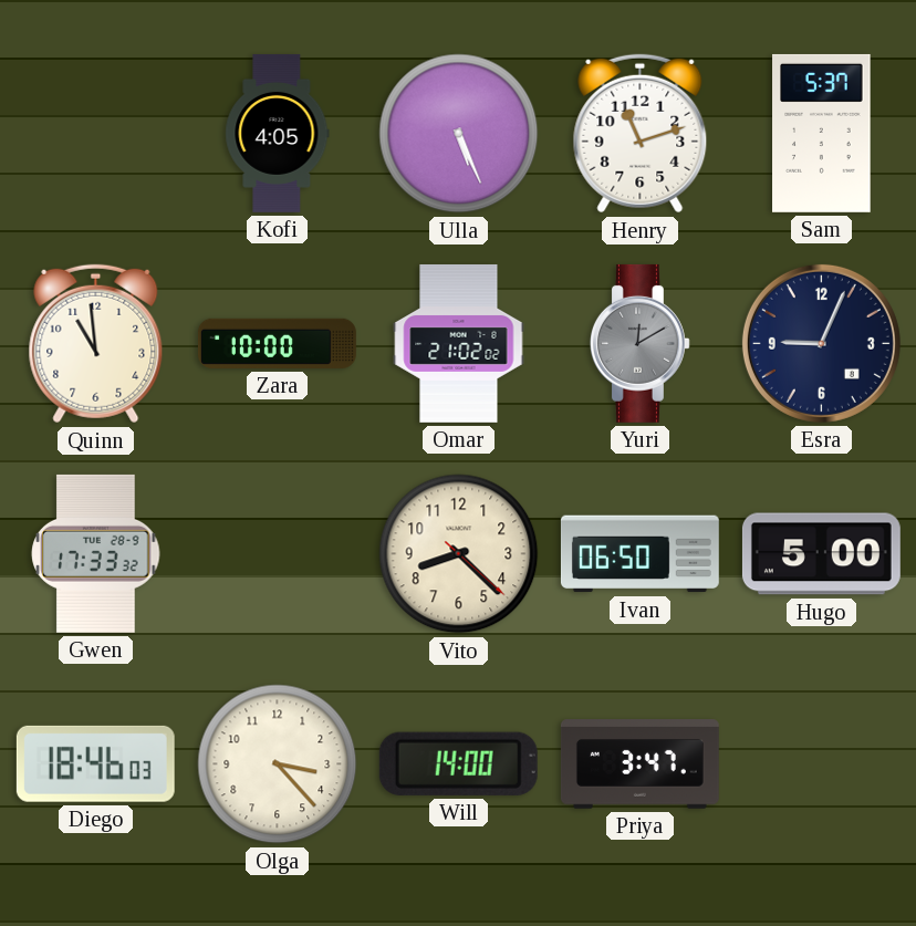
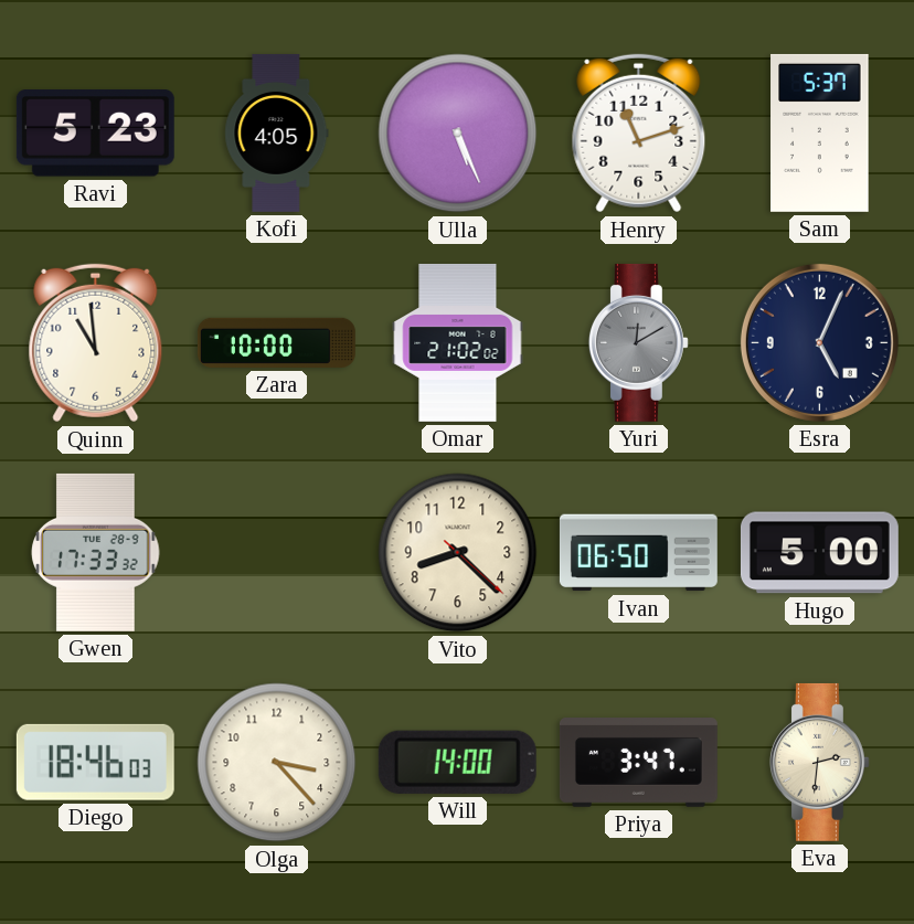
Ravi: none -> 5:23
Esra: 9:04 -> 5:04
Eva: none -> 2:31
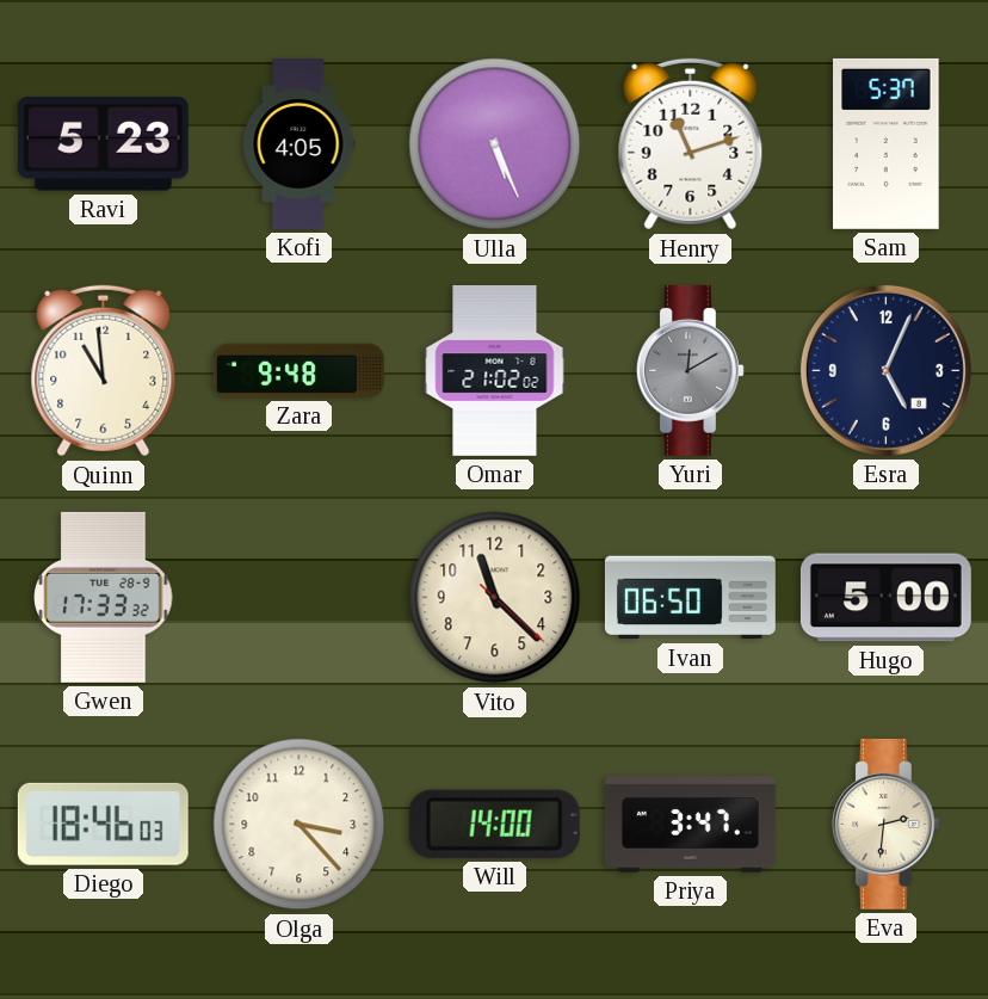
Zara: 10:00 -> 9:48
Vito: 8:22 -> 11:22
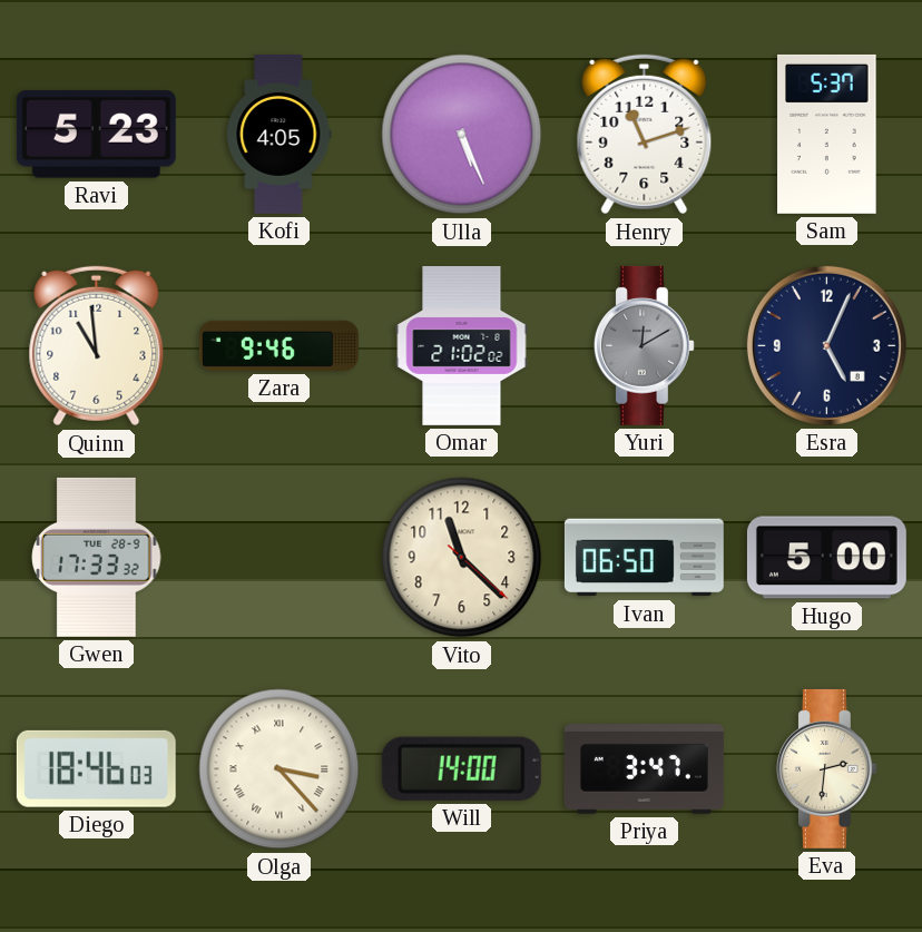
Zara: 9:48 -> 9:46
Olga numerals: Arabic -> Roman
